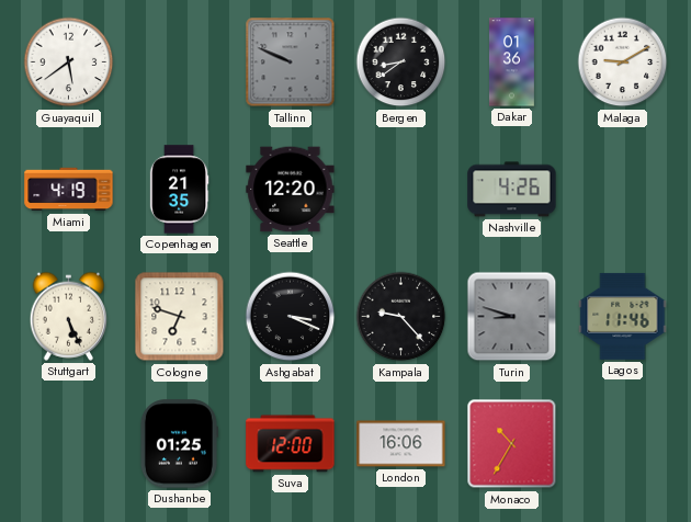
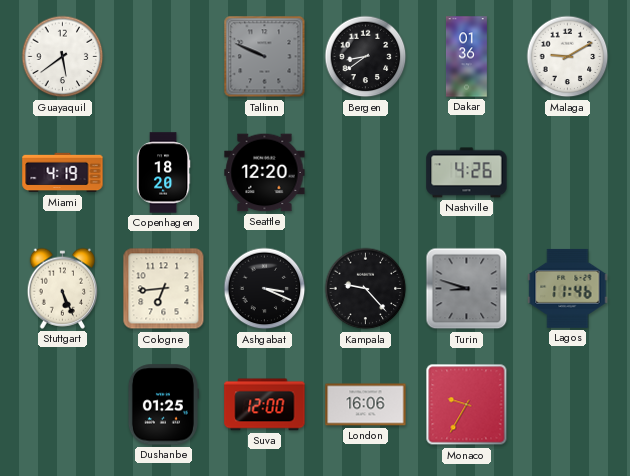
Copenhagen: 21:35 -> 18:20
Cologne: 6:48 -> 6:44
Monaco: 10:35 -> 9:35
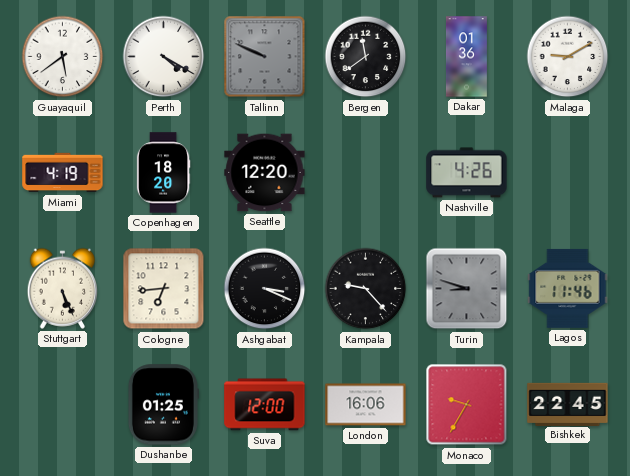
Perth: none -> 4:20
Bergen: 8:39 -> 11:39
Bishkek: none -> 22:45
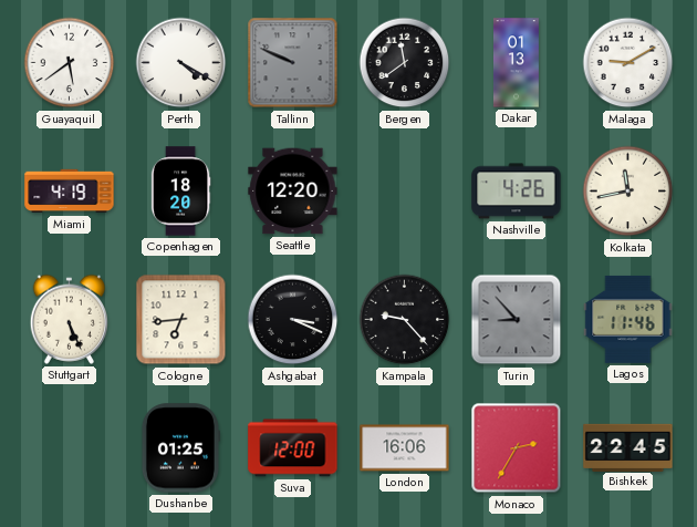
Dakar: 01:36 -> 01:13
Kolkata: none -> 11:43
Turin: 8:48 -> 8:53
Monaco: 9:35 -> 2:35
